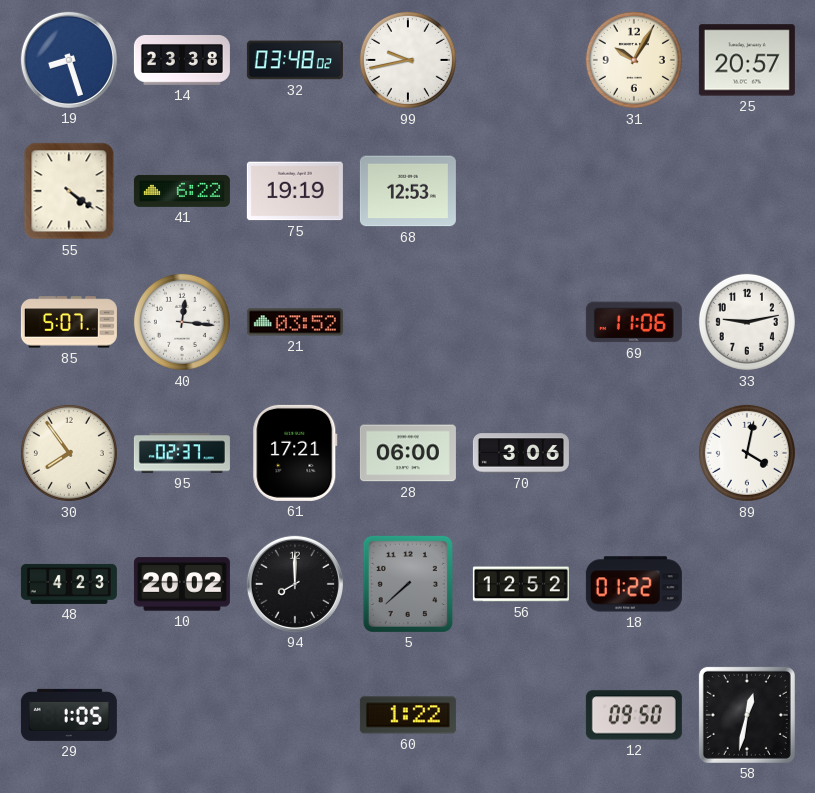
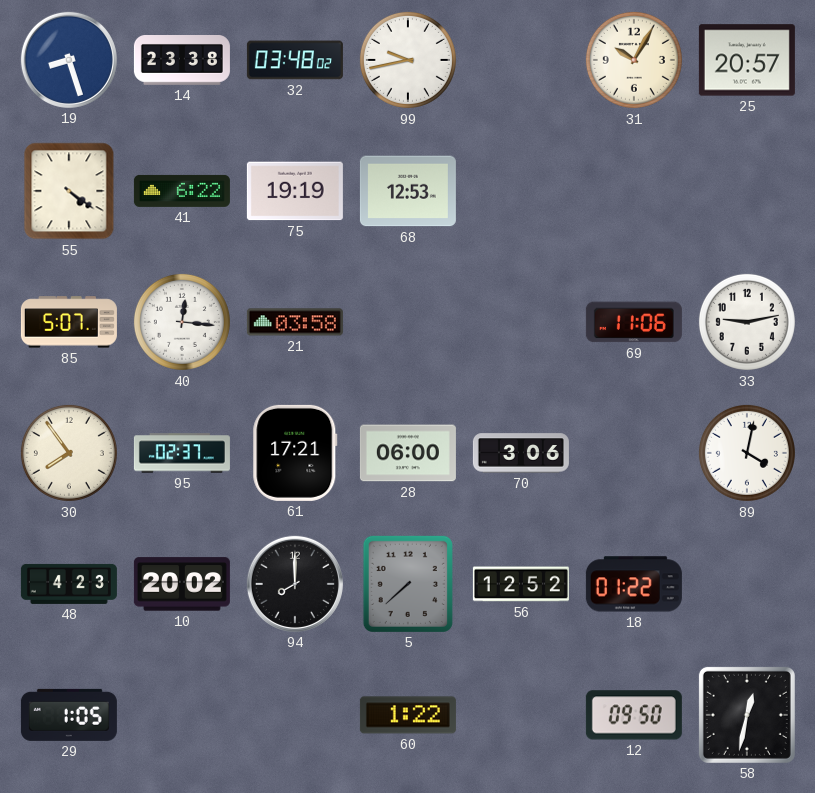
21: 03:52 -> 03:58
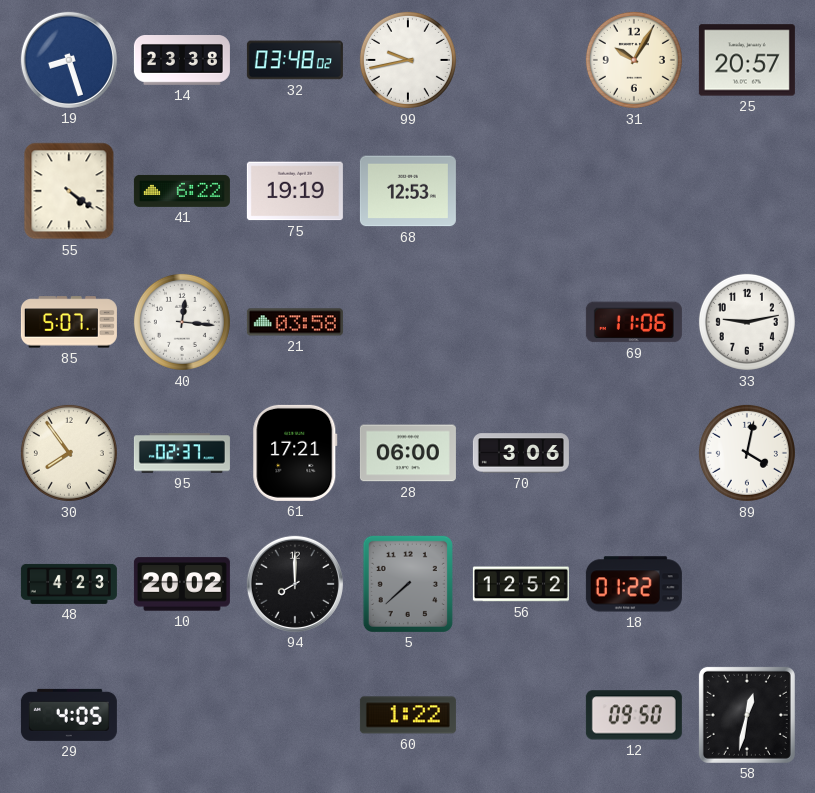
29: 1:05 -> 4:05
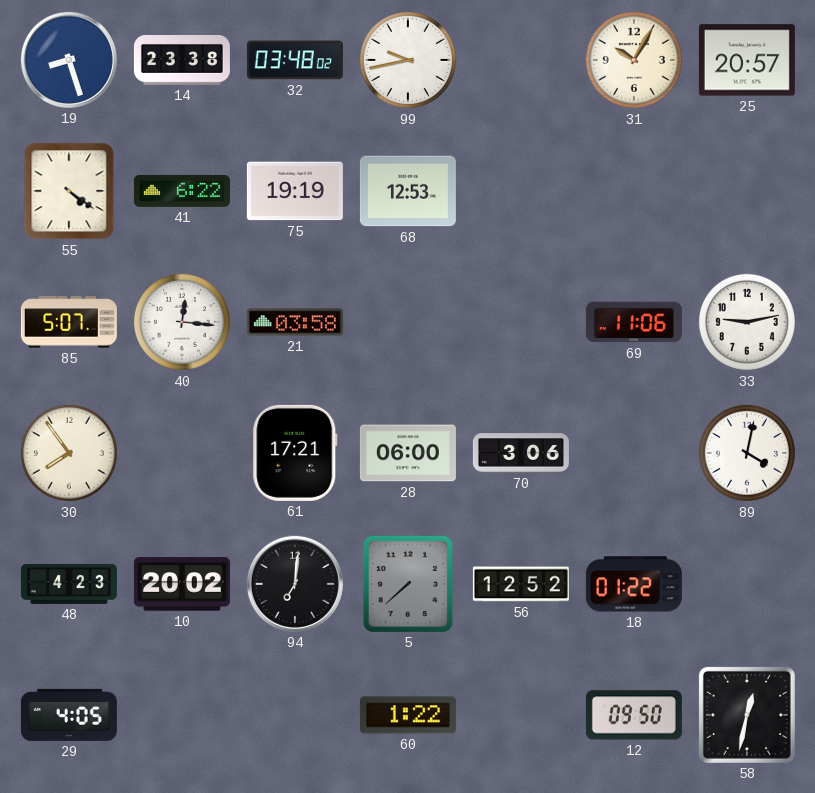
95: 02:37 -> none
94: 8:00 -> 7:01
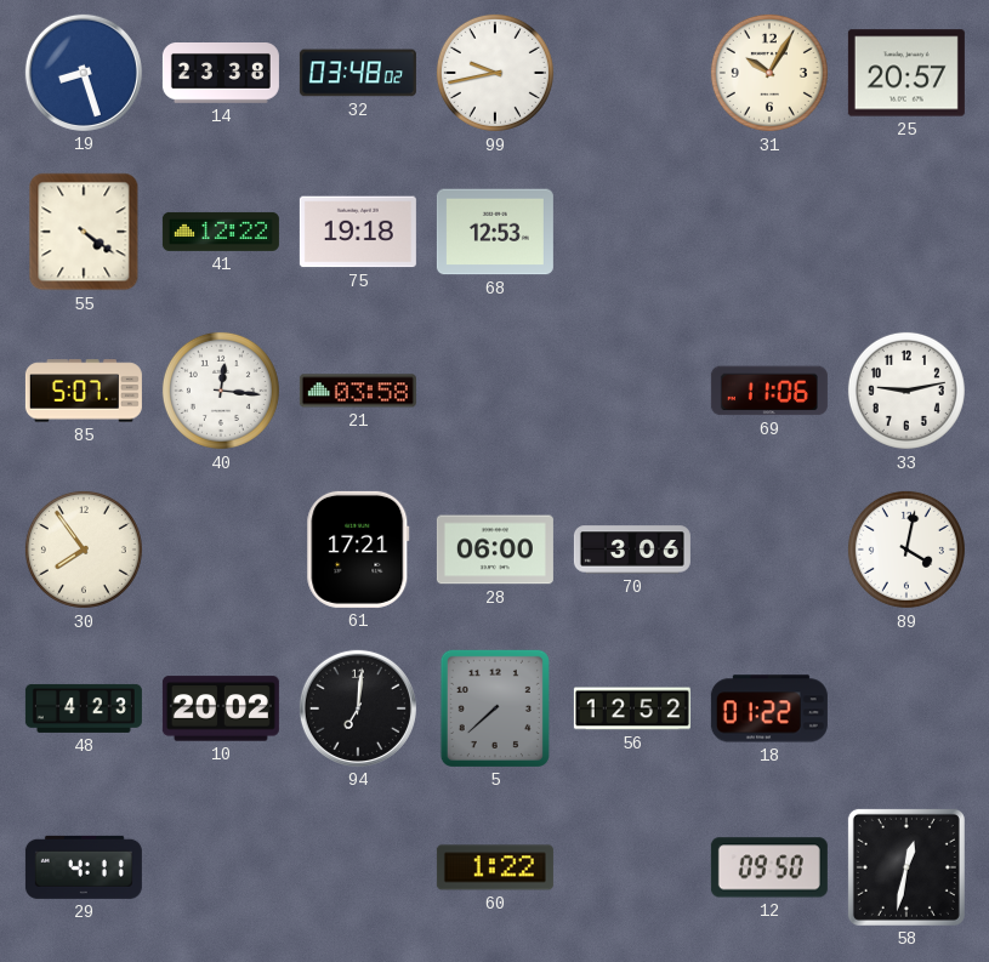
41: 6:22 -> 12:22
75: 19:19 -> 19:18
29: 4:05 -> 4:11
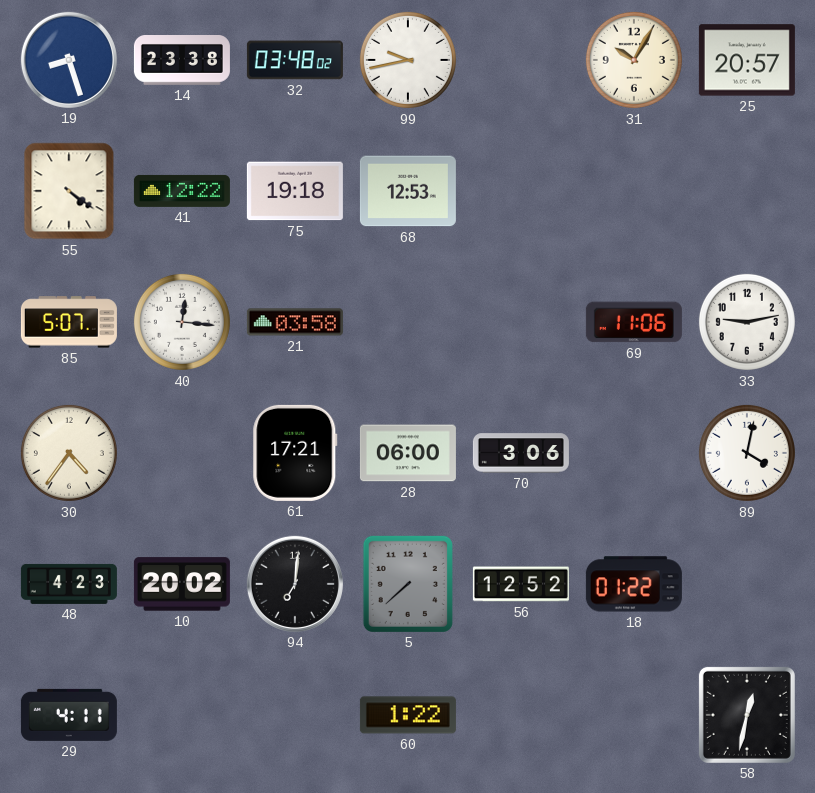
30: 7:54 -> 4:36
12: 09:50 -> none
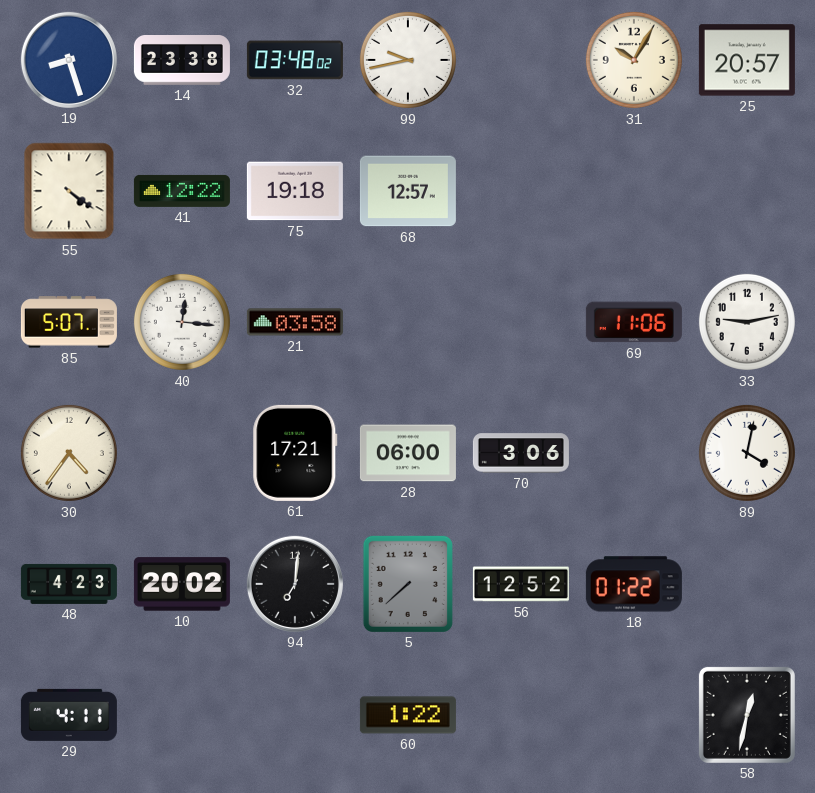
68: 12:53 -> 12:57
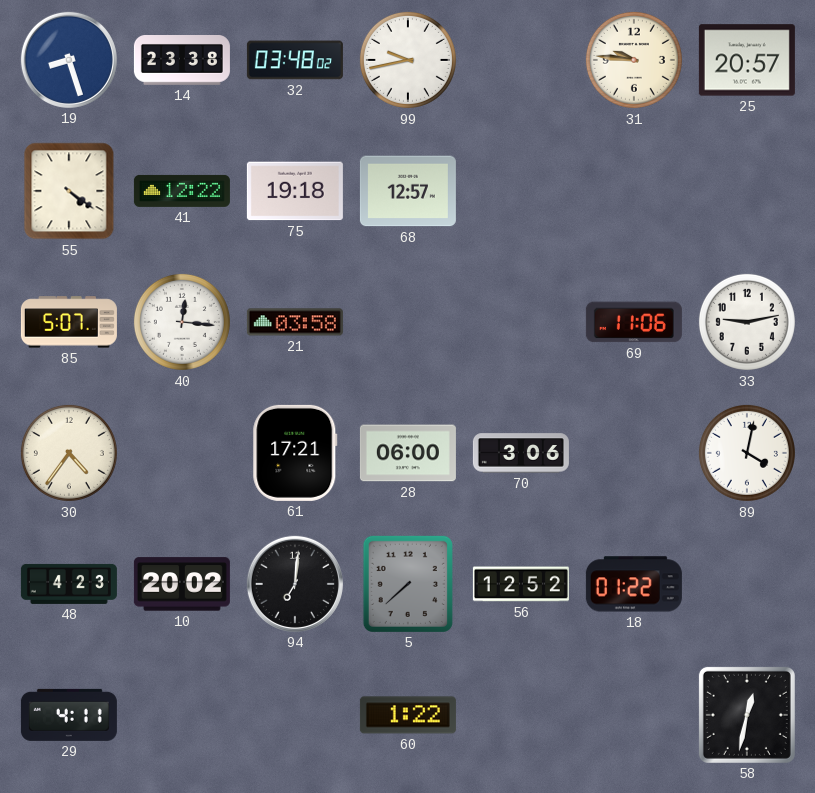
31: 10:05 -> 9:46
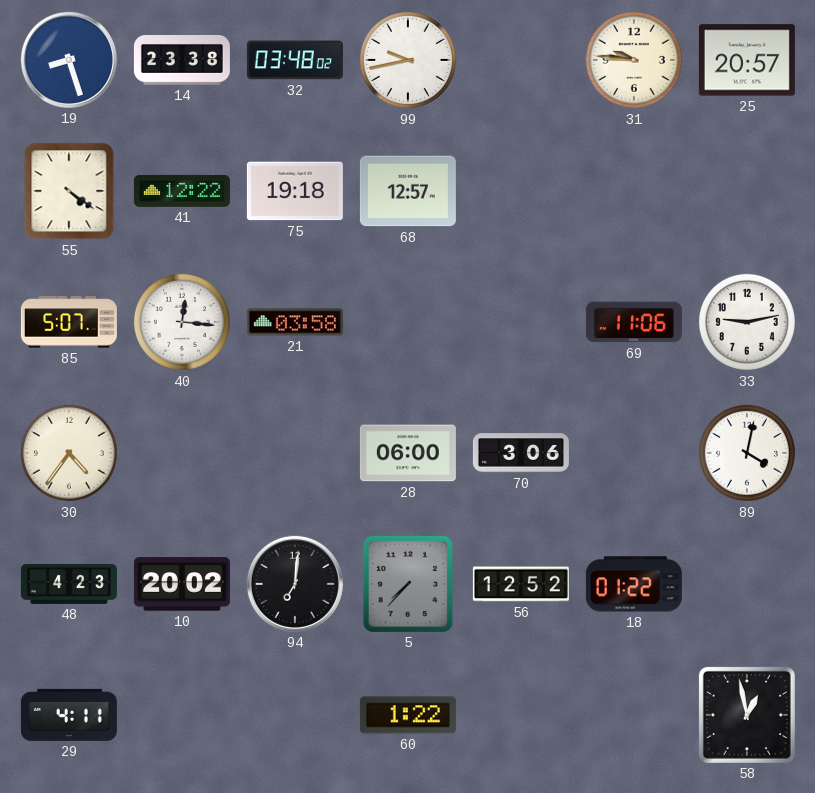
61: 17:21 -> none
5: 7:38 -> 7:37
58: 12:32 -> 12:58
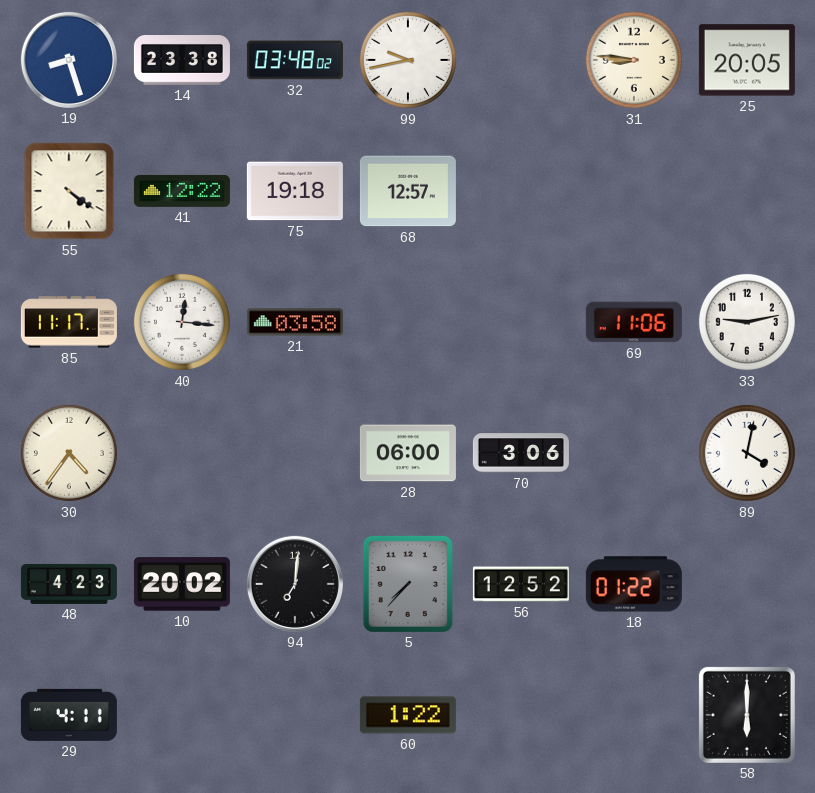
31: 9:46 -> 8:46
25: 20:57 -> 20:05
85: 5:07 -> 11:17
58: 12:58 -> 6:00
